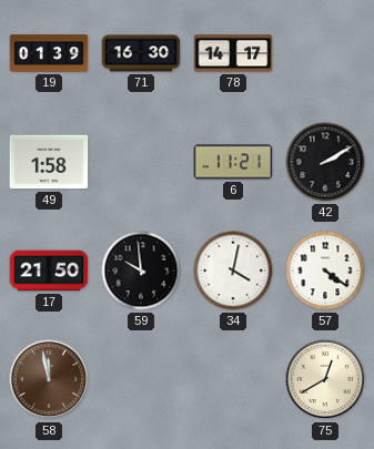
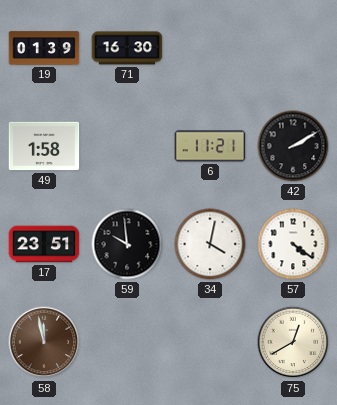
78: 14:17 -> none
17: 21:50 -> 23:51
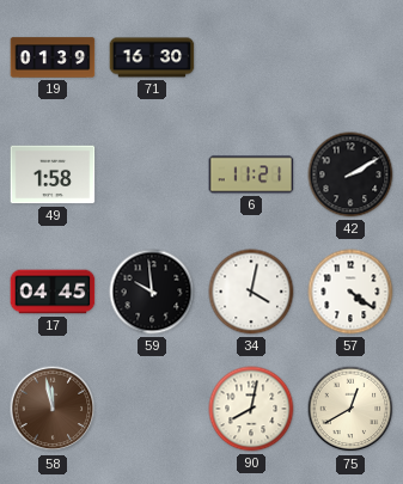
17: 23:51 -> 04:45
90: none -> 8:02
